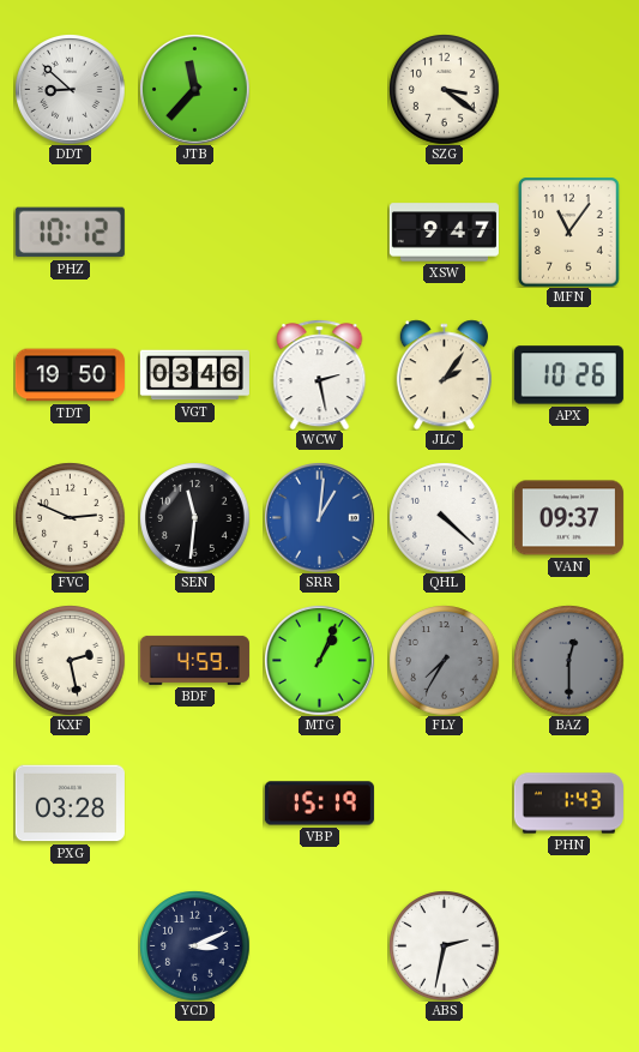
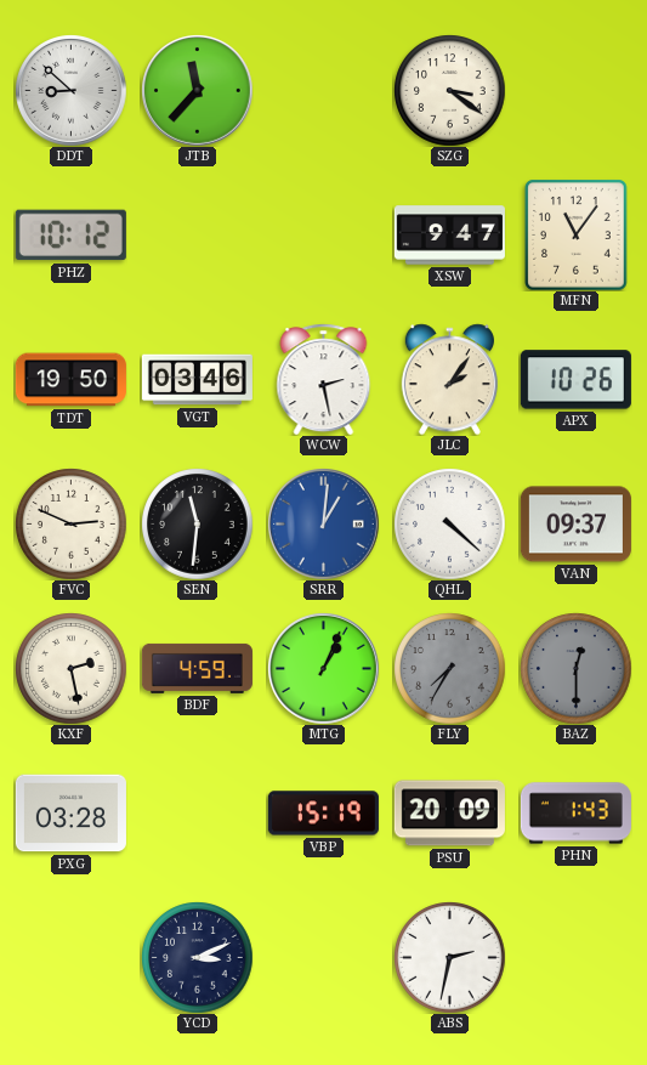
PSU: none -> 20:09
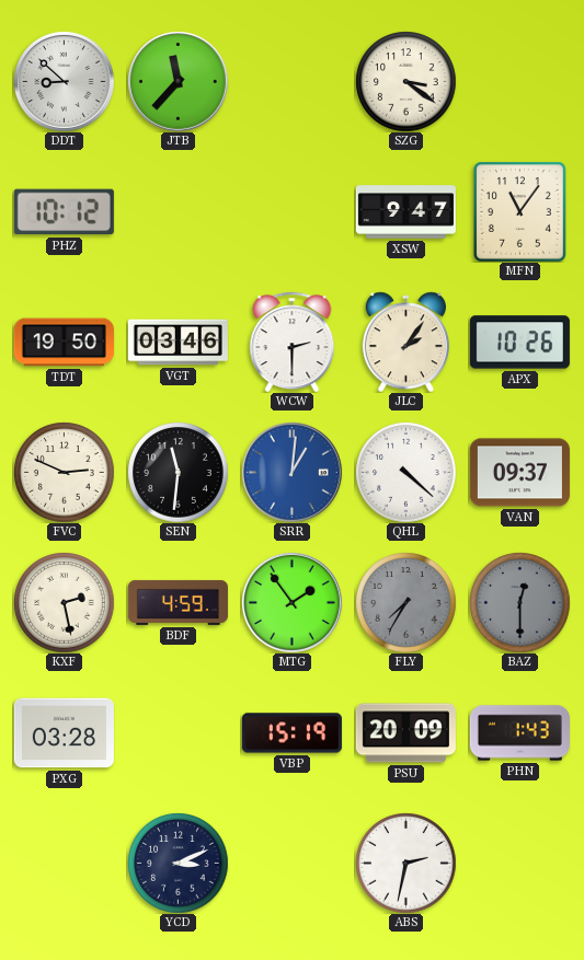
WCW: 2:28 -> 2:30
MTG: 1:04 -> 1:54
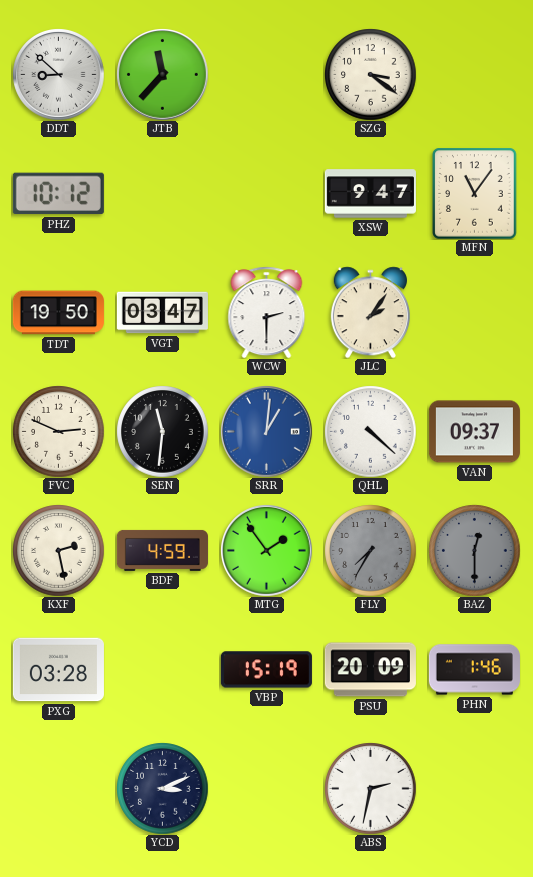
VGT: 03:46 -> 03:47
APX: 10:26 -> none
PHN: 1:43 -> 1:46
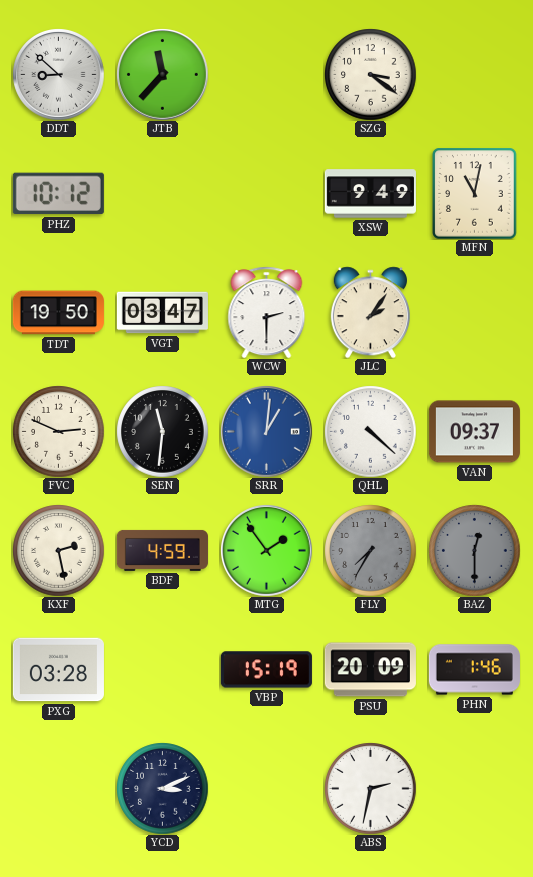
XSW: 9:47 -> 9:49
MFN: 11:06 -> 11:02
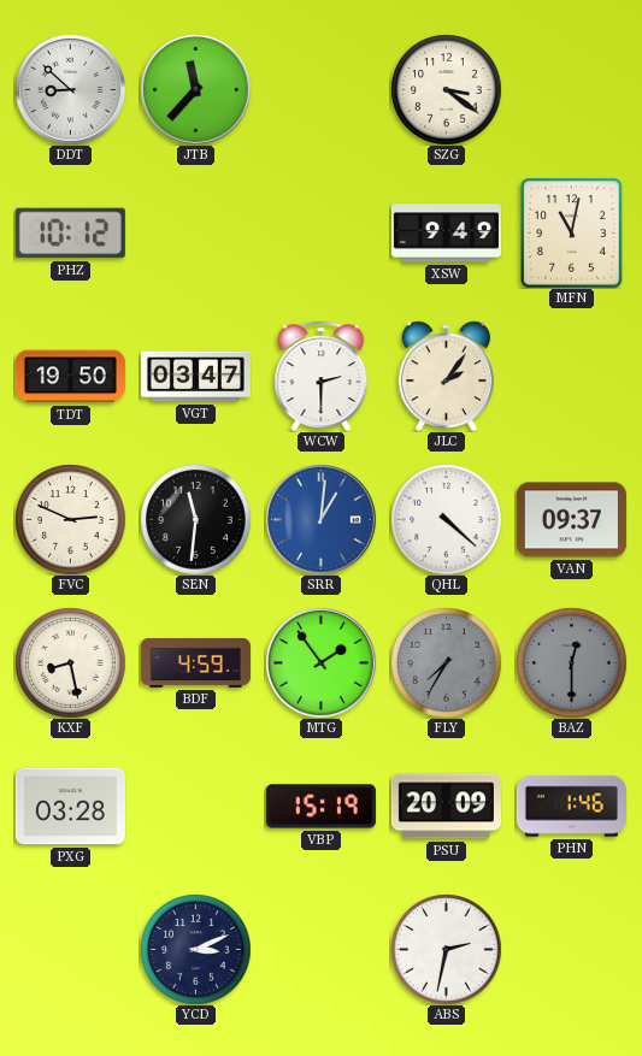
KXF: 2:28 -> 8:28
